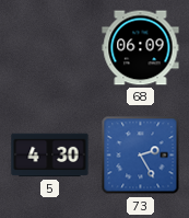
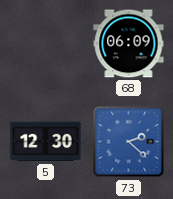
5: 4:30 -> 12:30
73: 2:25 -> 2:22
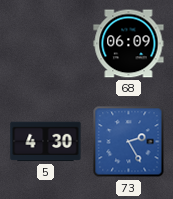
5: 12:30 -> 4:30
73: 2:22 -> 2:25
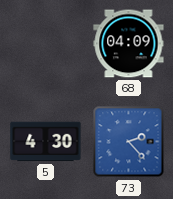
68: 06:09 -> 04:09
73: 2:25 -> 2:23
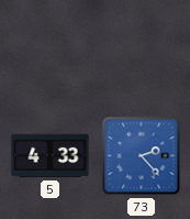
68: 04:09 -> none
5: 4:30 -> 4:33
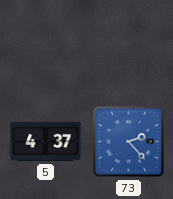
5: 4:33 -> 4:37
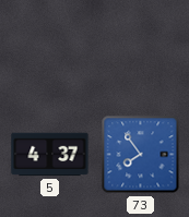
73: 2:23 -> 7:54
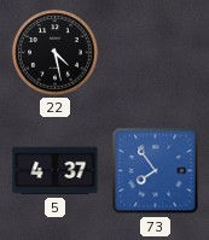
22: none -> 4:28
